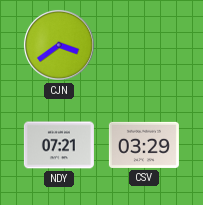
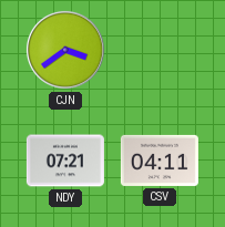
CSV: 03:29 -> 04:11
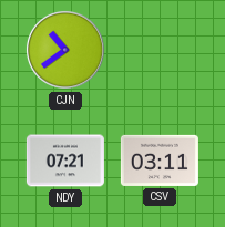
CJN: 3:39 -> 10:39
CSV: 04:11 -> 03:11
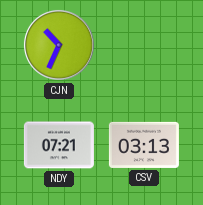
CJN: 10:39 -> 10:34
CSV: 03:11 -> 03:13
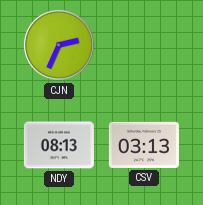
CJN: 10:34 -> 2:34
NDY: 07:21 -> 08:13
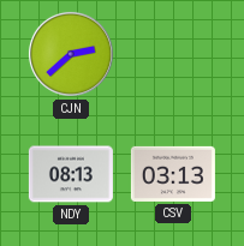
CJN: 2:34 -> 2:38
